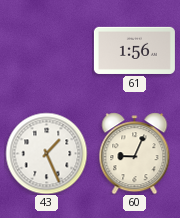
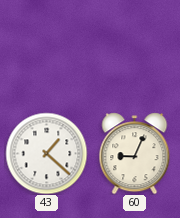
61: 1:56 -> none
43: 1:26 -> 1:22
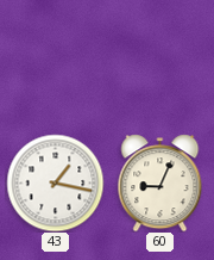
43: 1:22 -> 1:17
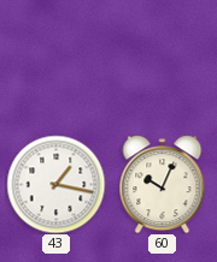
60: 9:04 -> 10:04
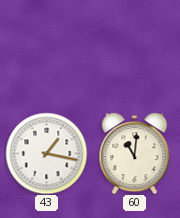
60: 10:04 -> 11:01
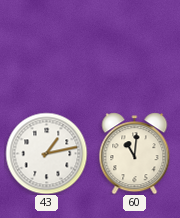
43: 1:17 -> 1:13
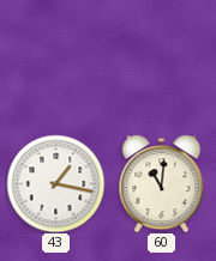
43: 1:13 -> 1:17
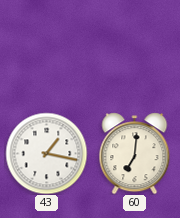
60: 11:01 -> 7:01
